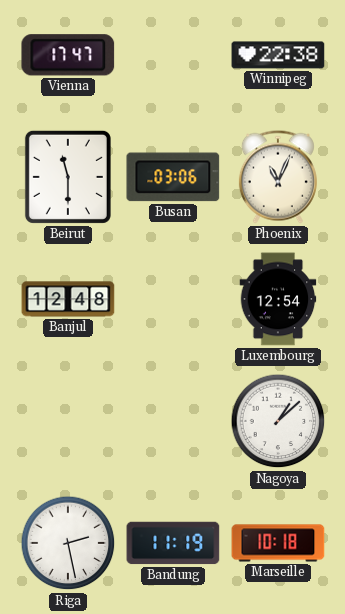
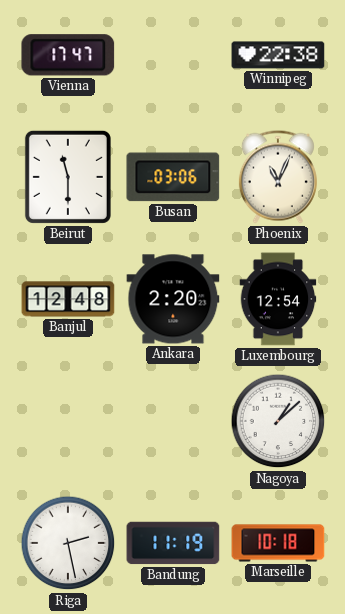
Ankara: none -> 2:20
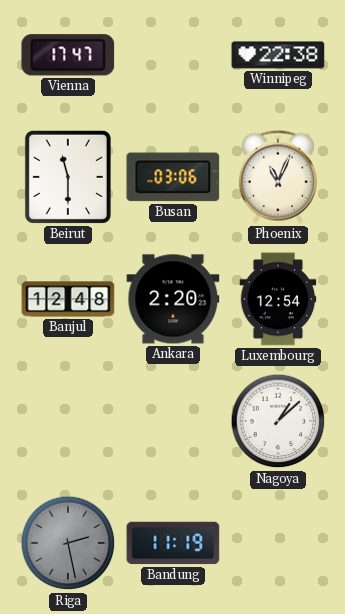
Riga dial: white -> grey
Marseille: 10:18 -> none
